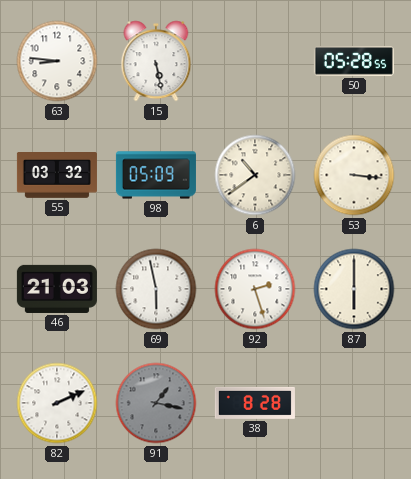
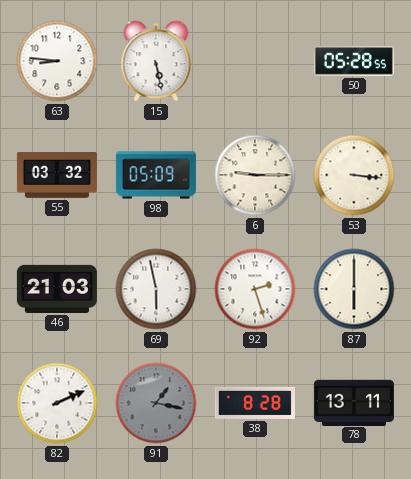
6: 10:39 -> 9:15
78: none -> 13:11
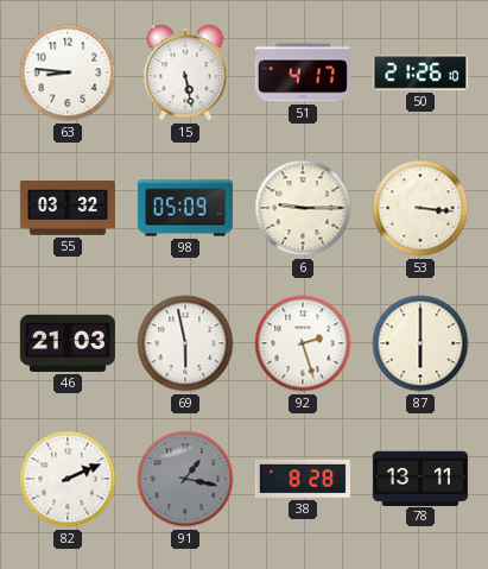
51: none -> 4:17
50: 05:28 -> 21:26
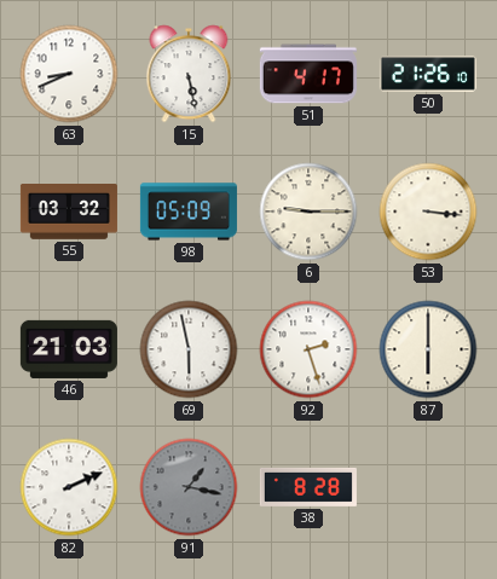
63: 8:46 -> 8:41
78: 13:11 -> none
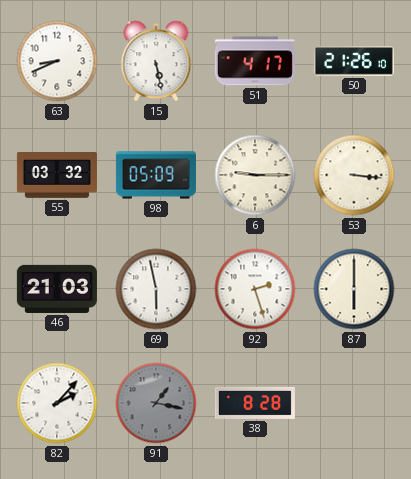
82: 2:11 -> 2:07
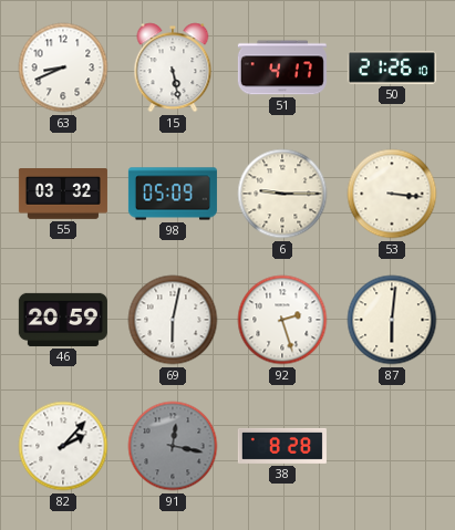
46: 21:03 -> 20:59
69: 5:58 -> 6:02
87: 6:00 -> 6:01
91: 1:17 -> 12:17
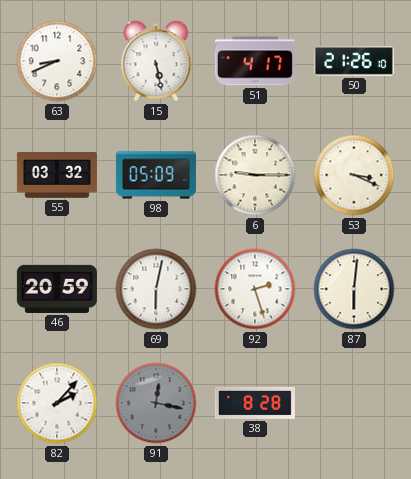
53: 3:16 -> 3:19
